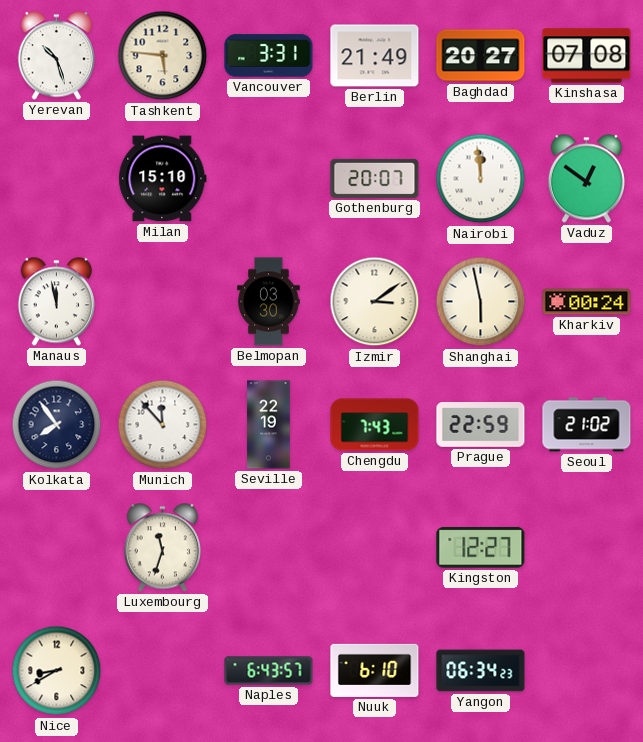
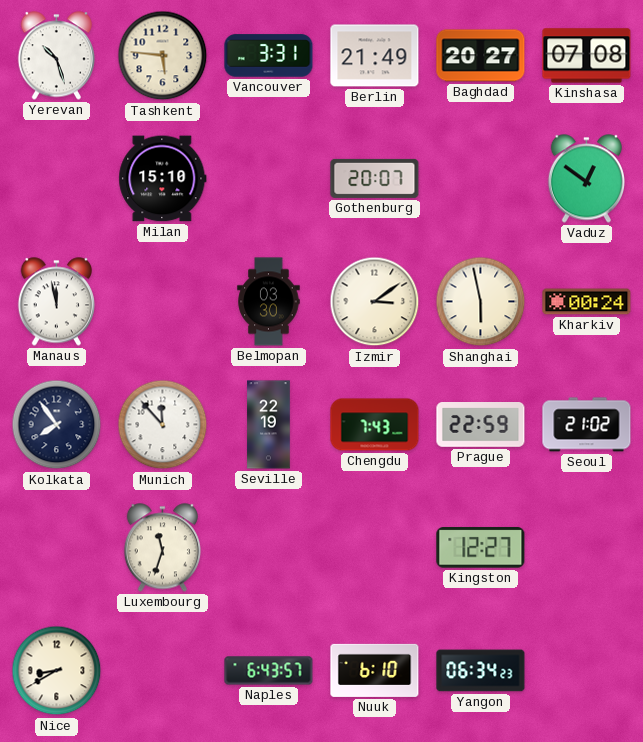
Nairobi: 11:59 -> none
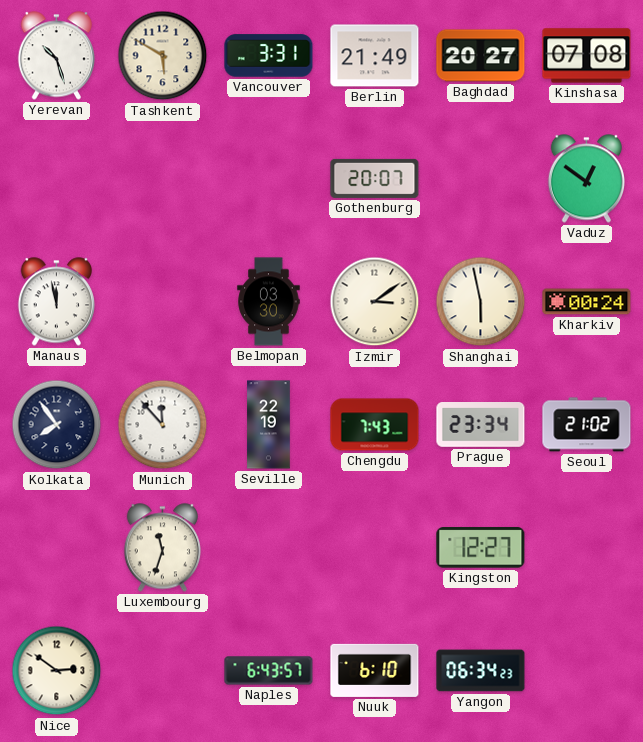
Tashkent: 5:46 -> 5:50
Milan: 15:10 -> none
Prague: 22:59 -> 23:34
Nice: 8:40 -> 2:51
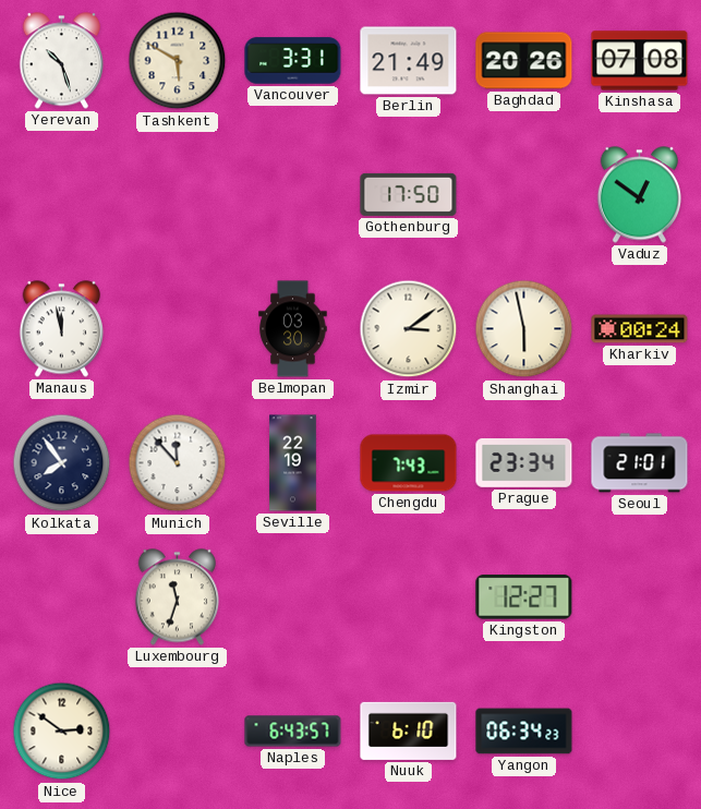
Baghdad: 20:27 -> 20:26
Gothenburg: 20:07 -> 17:50
Seoul: 21:02 -> 21:01
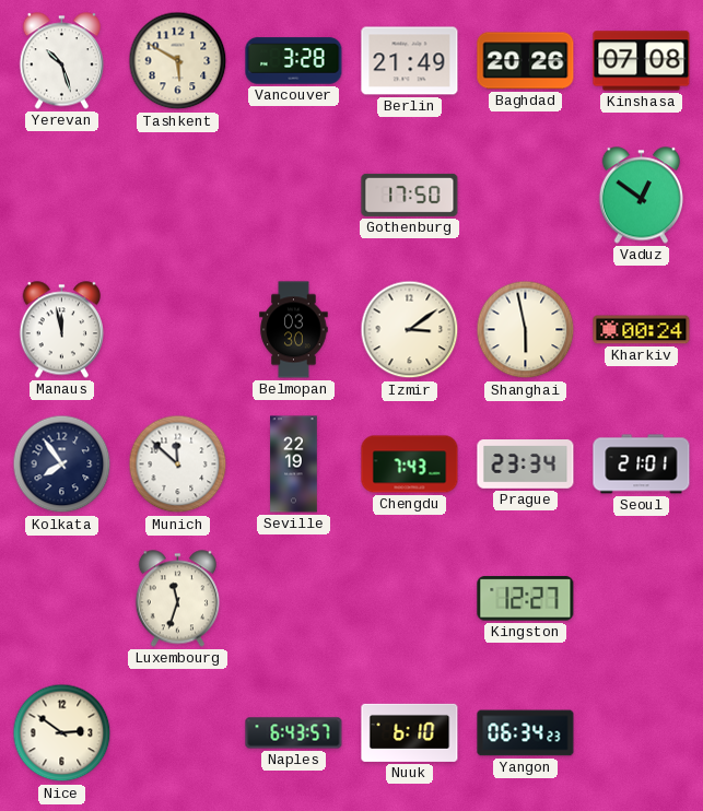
Vancouver: 3:31 -> 3:28
Munich: 11:53 -> 11:52
